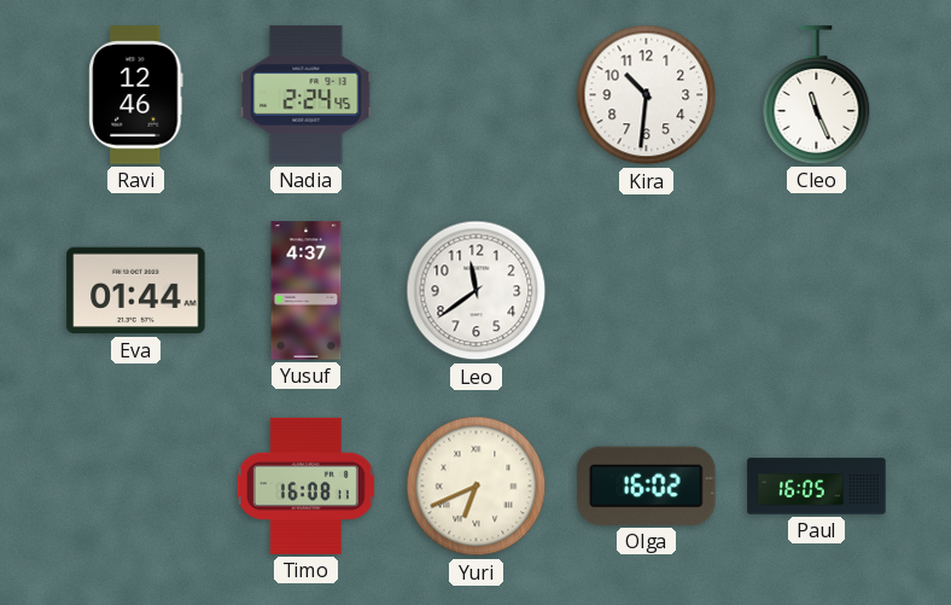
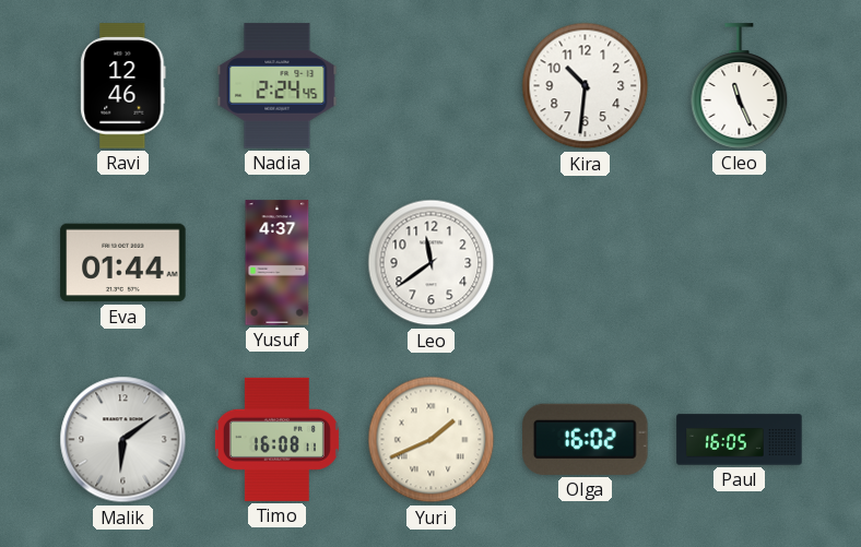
Malik: none -> 6:09
Yuri: 6:41 -> 1:41
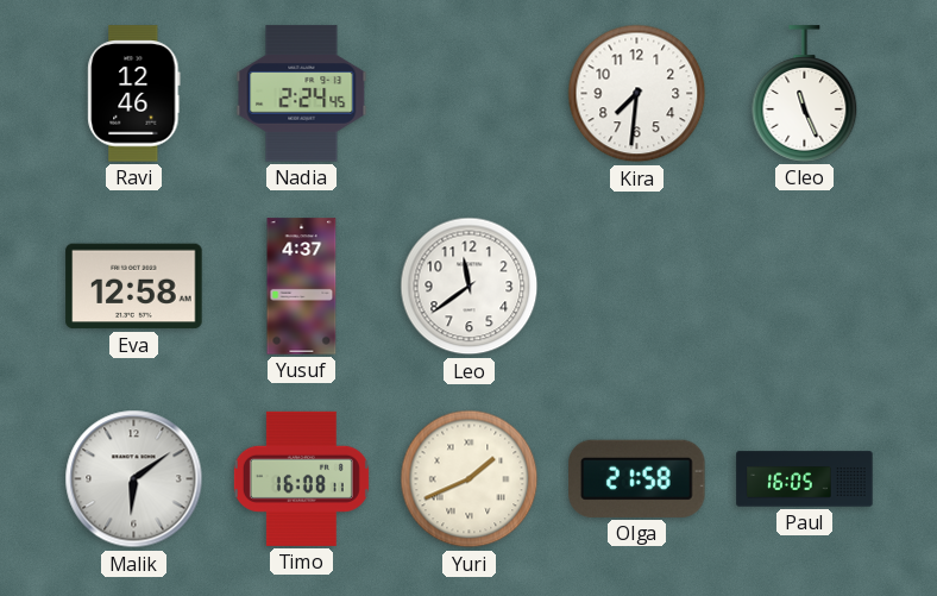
Kira: 10:31 -> 7:31
Eva: 01:44 -> 12:58
Olga: 16:02 -> 21:58
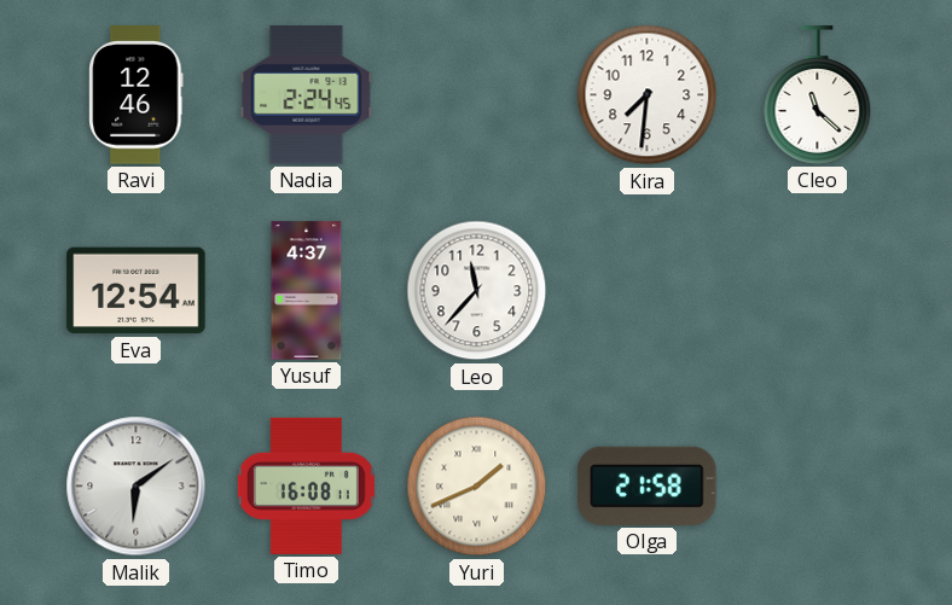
Cleo: 11:26 -> 11:22
Eva: 12:58 -> 12:54
Leo: 11:39 -> 11:37
Paul: 16:05 -> none
